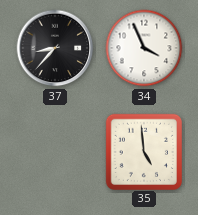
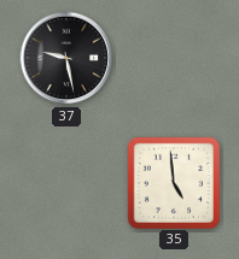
37: 8:37 -> 9:28
34: 3:56 -> none
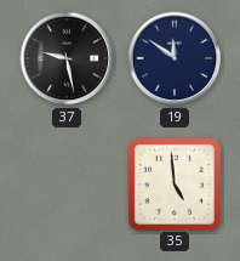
19: none -> 11:51
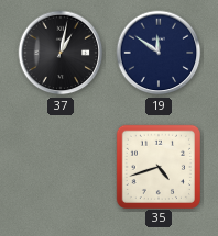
37: 9:28 -> 1:02
35: 4:59 -> 4:42
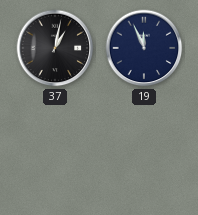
19: 11:51 -> 11:56
35: 4:42 -> none
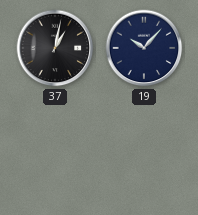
19: 11:56 -> 10:07
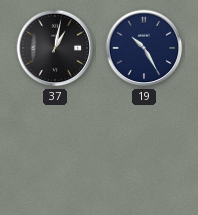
19: 10:07 -> 10:25
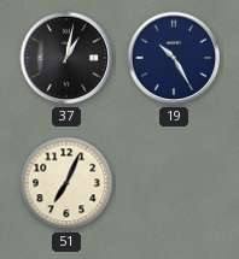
51: none -> 7:04
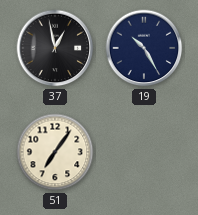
37: 1:02 -> 12:58
51: 7:04 -> 7:06
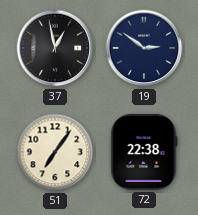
19: 10:25 -> 2:51
72: none -> 22:38
